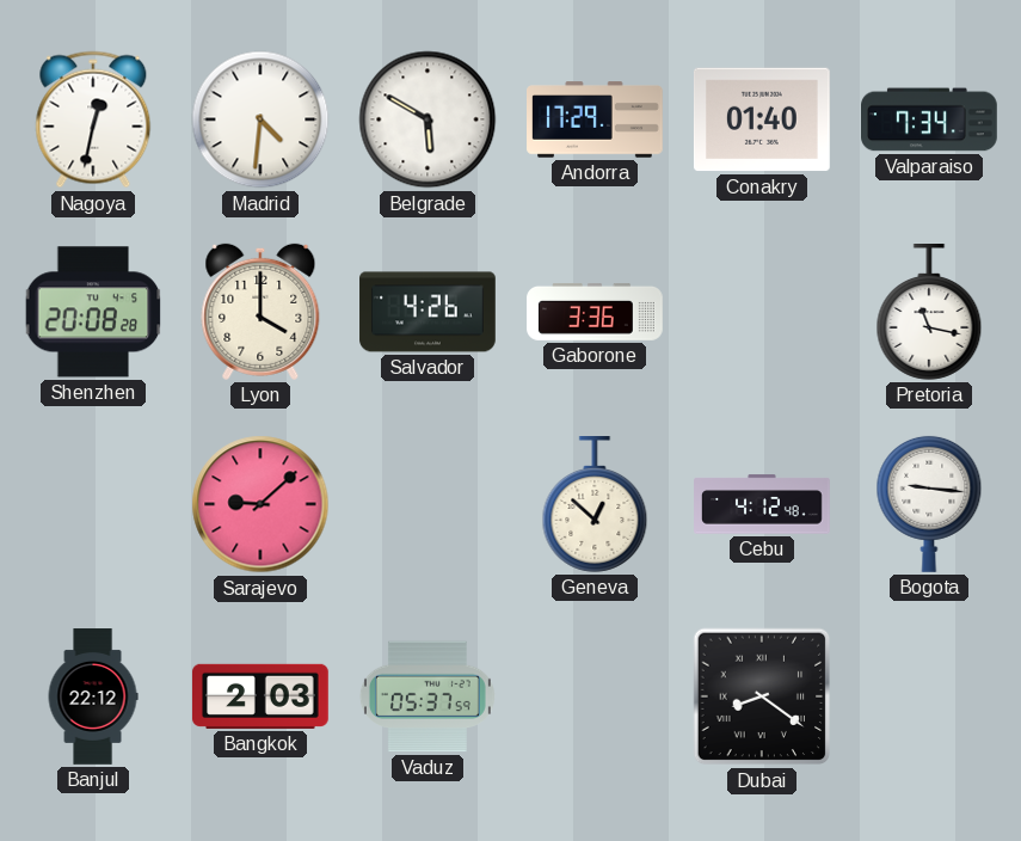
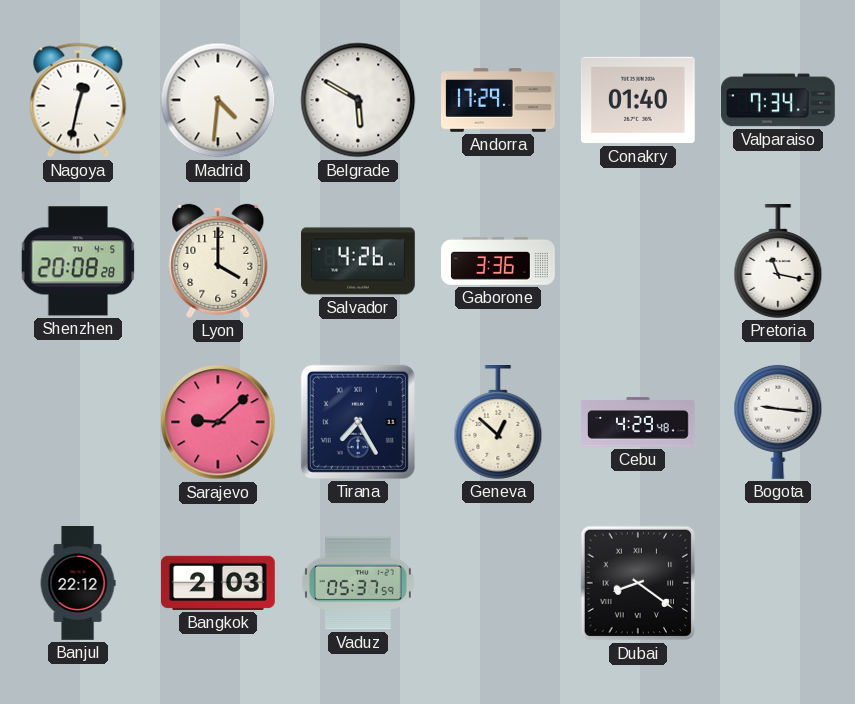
Tirana: none -> 7:25
Cebu: 4:12 -> 4:29
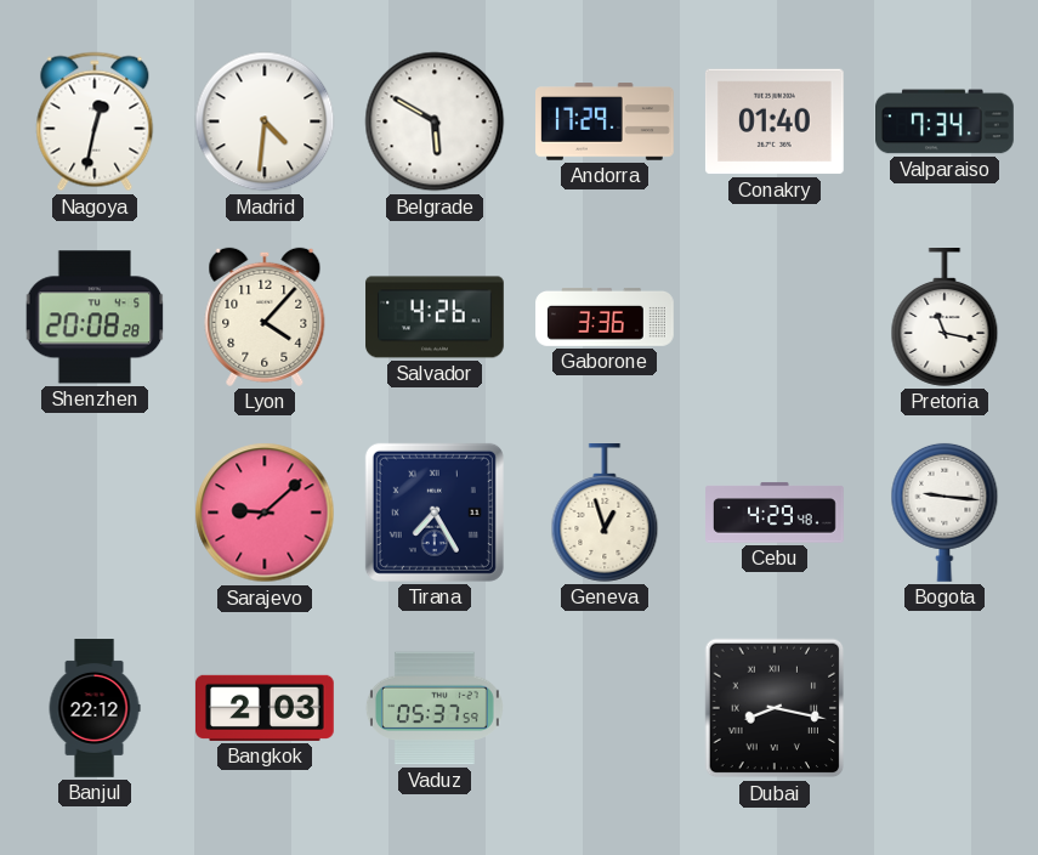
Lyon: 4:00 -> 4:07
Geneva: 12:52 -> 12:57
Dubai: 8:21 -> 8:17
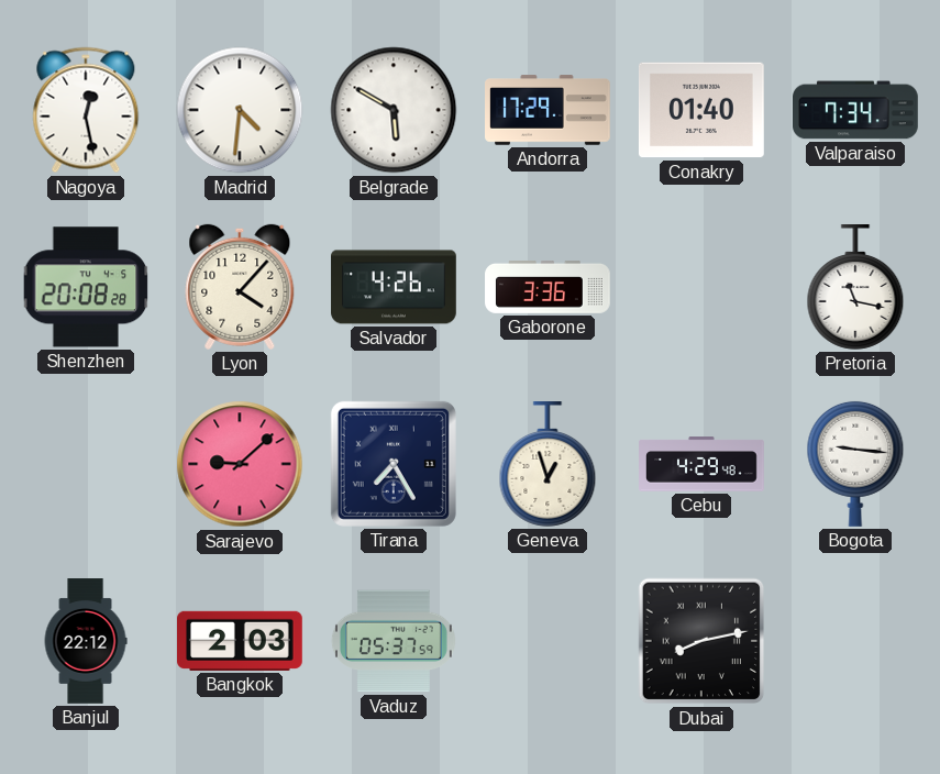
Nagoya: 12:32 -> 12:28
Dubai: 8:17 -> 8:13
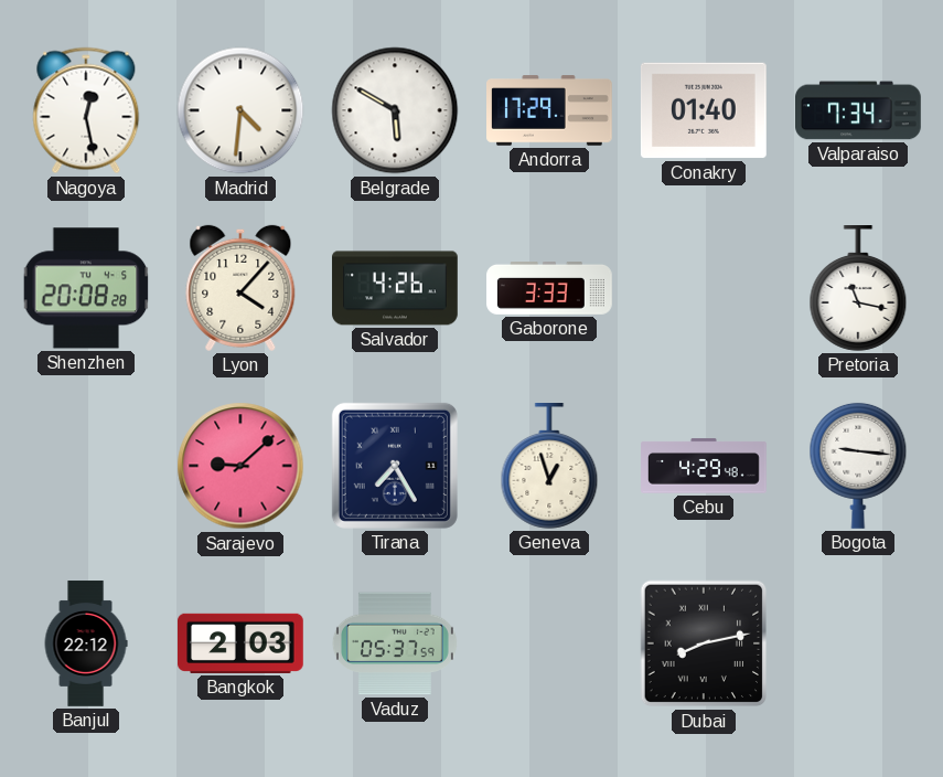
Gaborone: 3:36 -> 3:33
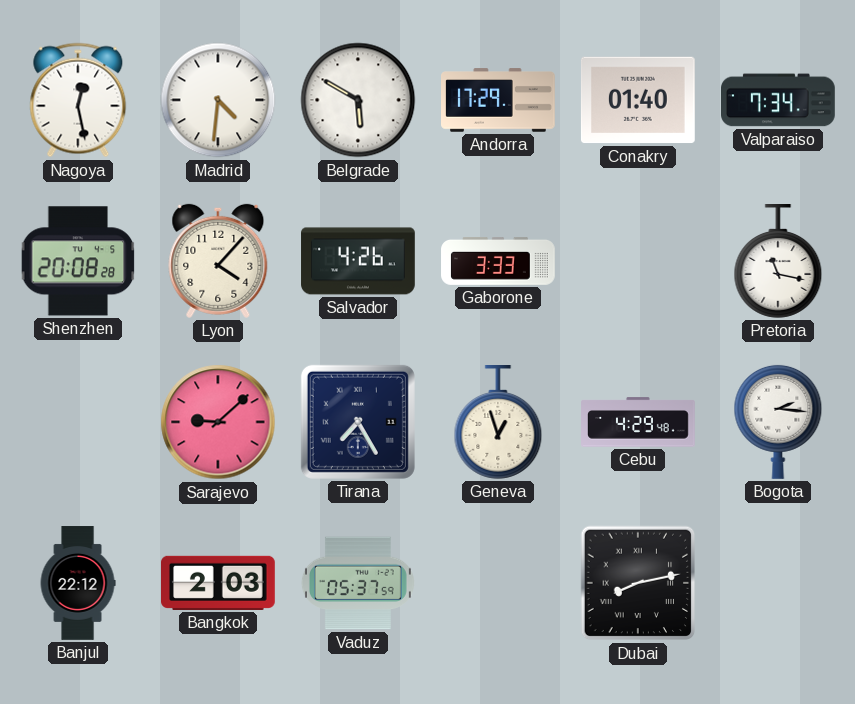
Bogota: 9:16 -> 2:16
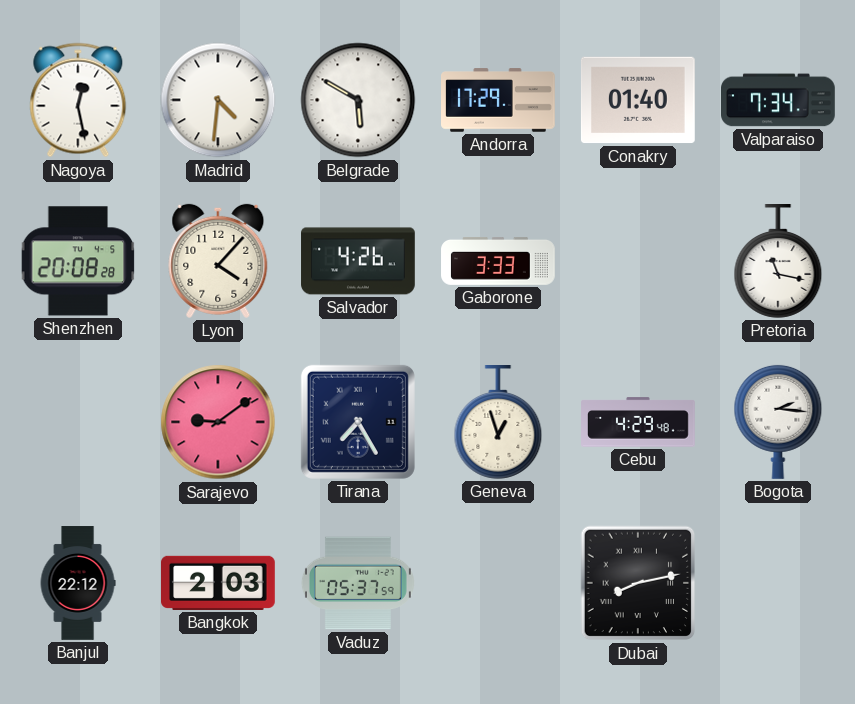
Sarajevo: 9:08 -> 9:09
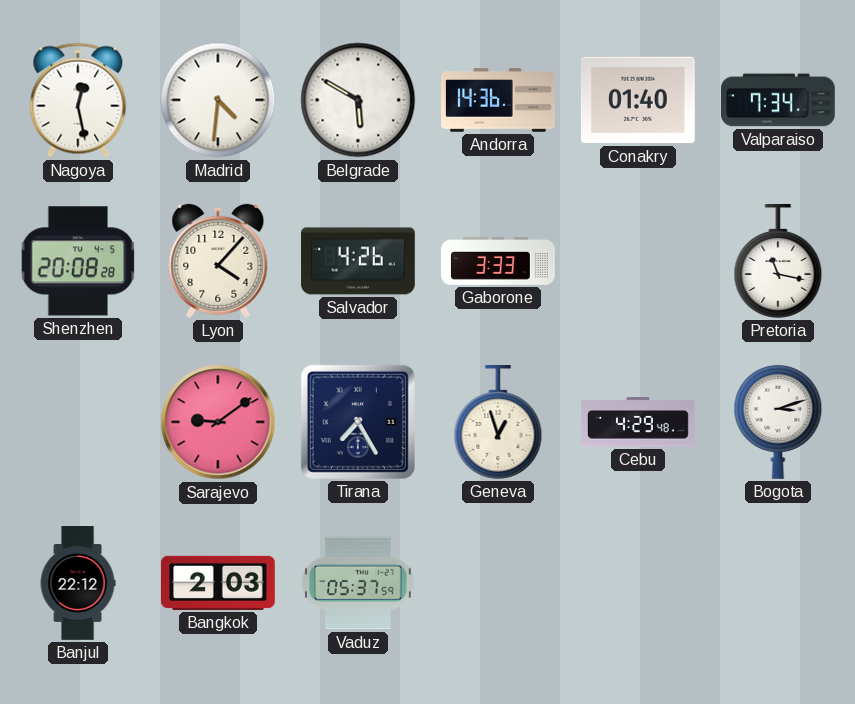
Andorra: 17:29 -> 14:36
Bogota: 2:16 -> 3:12
Dubai: 8:13 -> none
